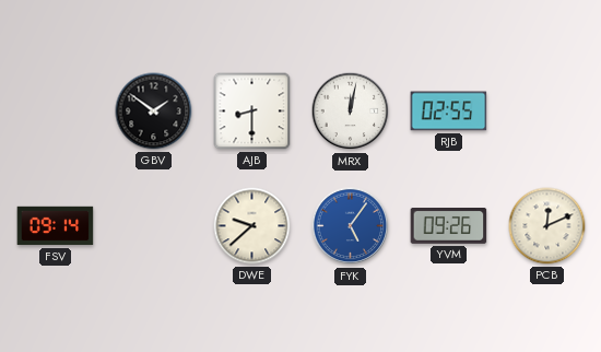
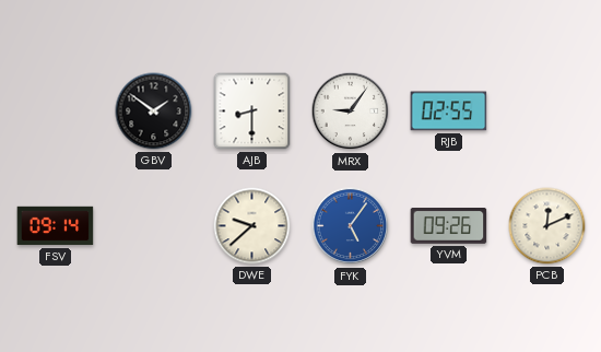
MRX: 12:02 -> 9:06
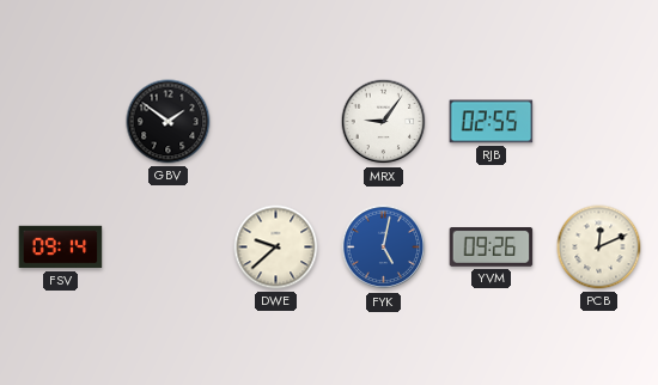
AJB: 8:30 -> none
FYK: 5:06 -> 5:02
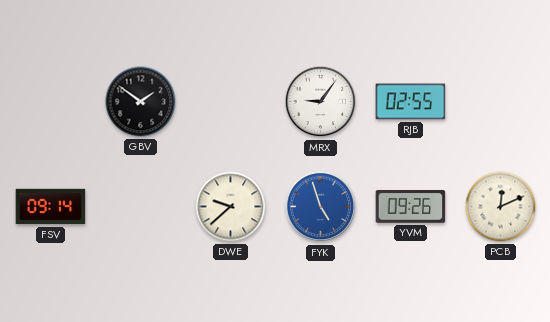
FYK: 5:02 -> 4:57
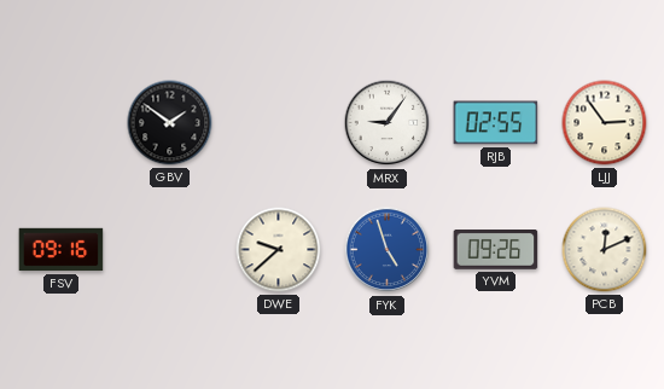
LJJ: none -> 2:54
FSV: 09:14 -> 09:16
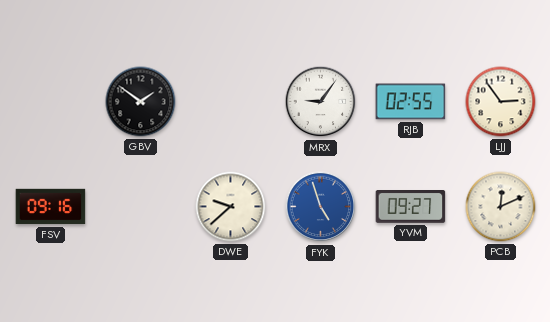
YVM: 09:26 -> 09:27
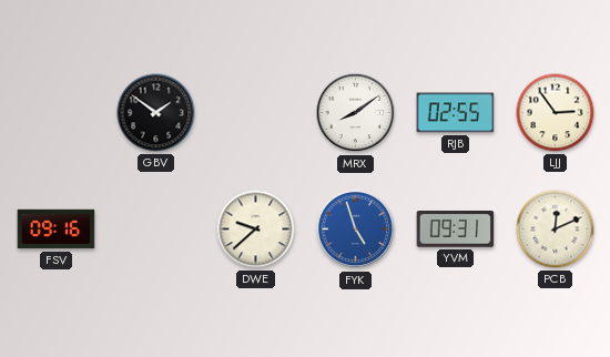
MRX: 9:06 -> 8:09
YVM: 09:27 -> 09:31
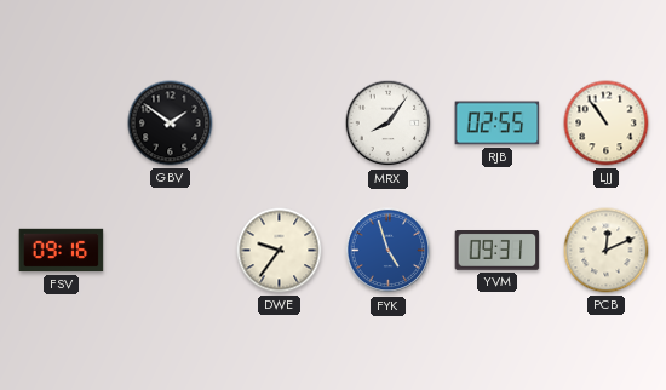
MRX: 8:09 -> 8:06
LJJ: 2:54 -> 10:54
DWE: 9:38 -> 9:36
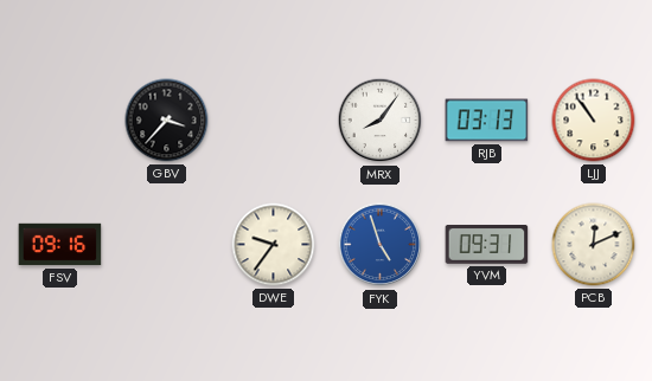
GBV: 1:51 -> 3:37
RJB: 02:55 -> 03:13
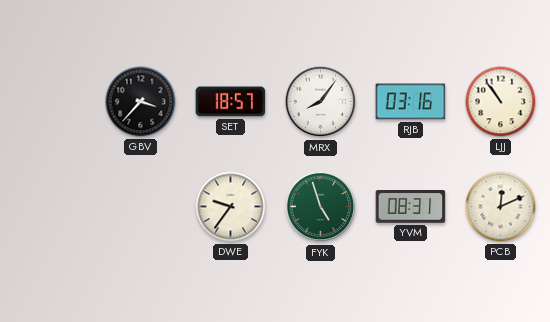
SET: none -> 18:57
RJB: 03:13 -> 03:16
FSV: 09:16 -> none
FYK dial: blue -> green
YVM: 09:31 -> 08:31
